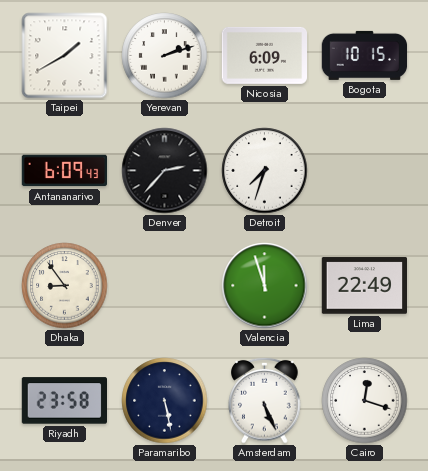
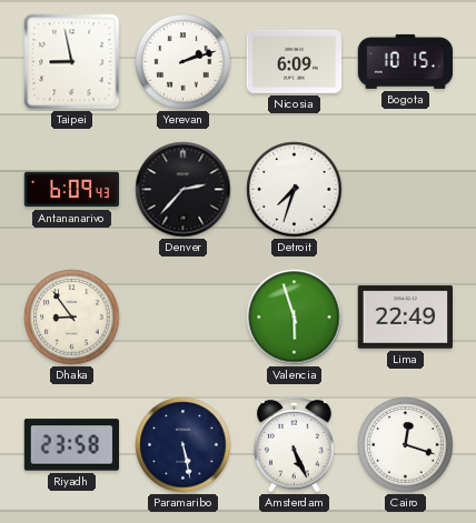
Taipei: 1:40 -> 8:58
Valencia: 11:57 -> 5:57
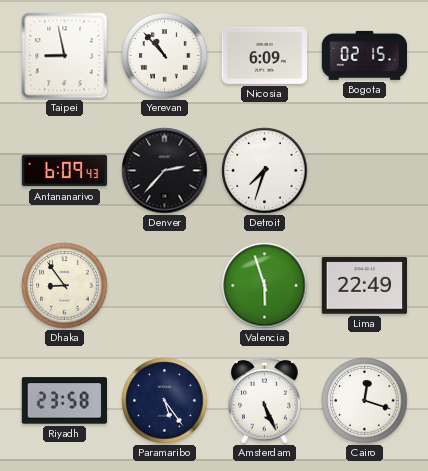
Yerevan: 2:12 -> 10:53
Bogota: 10:15 -> 02:15
Paramaribo: 5:28 -> 5:24
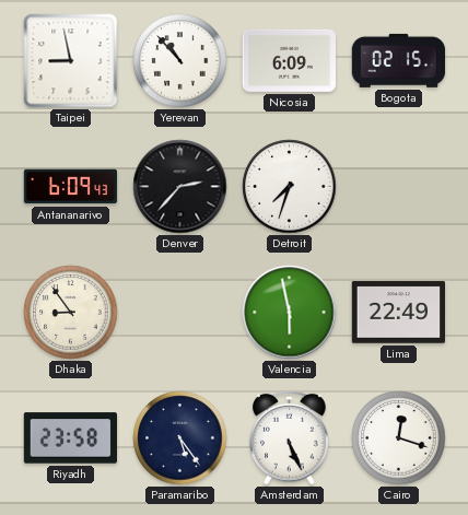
Valencia: 5:57 -> 5:58
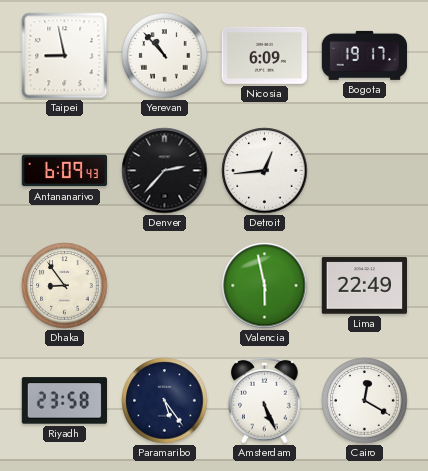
Bogota: 02:15 -> 19:17
Detroit: 7:33 -> 12:44
Cairo: 12:18 -> 12:20
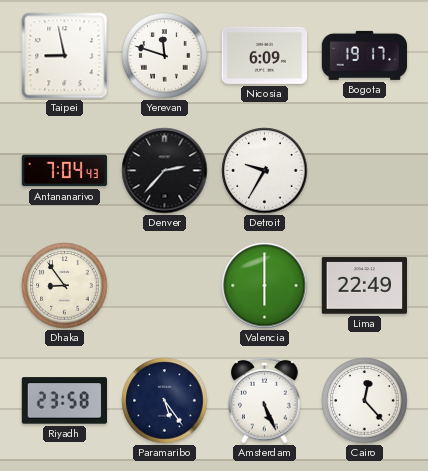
Yerevan: 10:53 -> 11:48
Antananarivo: 6:09 -> 7:04
Detroit: 12:44 -> 9:35
Valencia: 5:58 -> 6:00
Cairo: 12:20 -> 12:23
